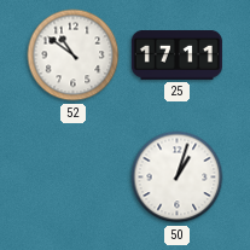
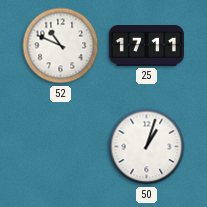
52: 10:51 -> 10:49
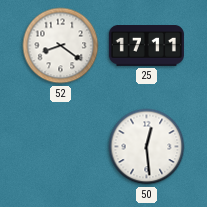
52: 10:49 -> 8:21
50: 1:03 -> 12:29
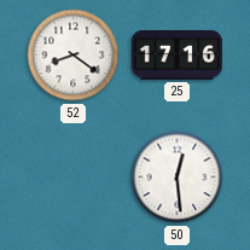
25: 17:11 -> 17:16
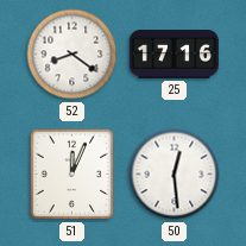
51: none -> 12:04
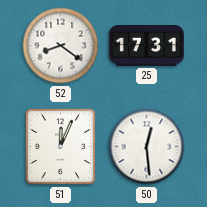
25: 17:16 -> 17:31
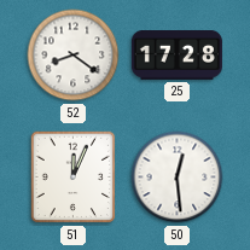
25: 17:31 -> 17:28
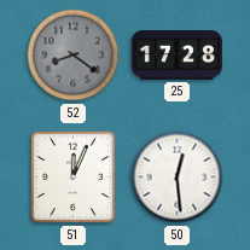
52 dial: white -> grey
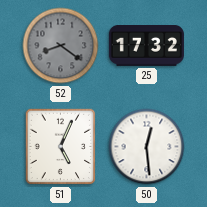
25: 17:28 -> 17:32
51: 12:04 -> 5:04
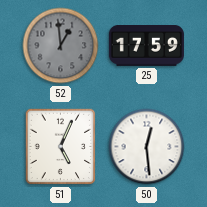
52: 8:21 -> 12:59
25: 17:32 -> 17:59
